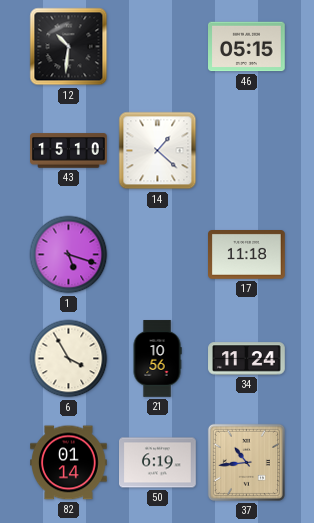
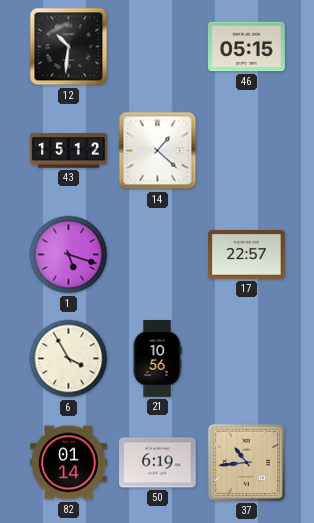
43: 15:10 -> 15:12
17: 11:18 -> 22:57
34: 11:24 -> none
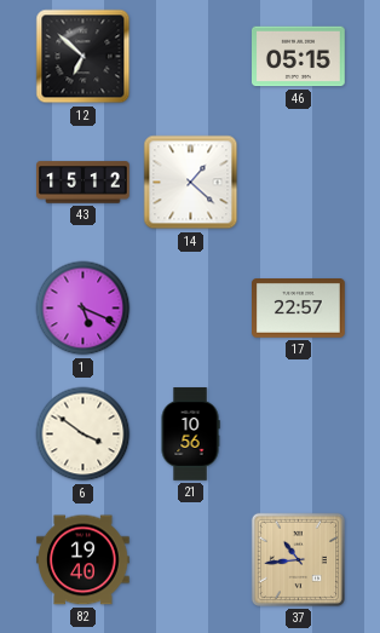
12: 10:31 -> 6:52
1: 5:18 -> 5:19
6: 3:55 -> 3:51
82: 01:14 -> 19:40
50: 6:19 -> none
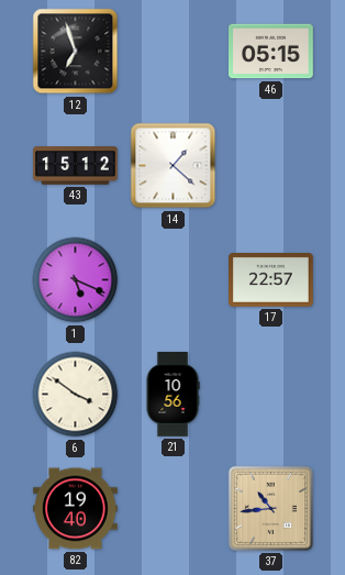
12: 6:52 -> 6:57
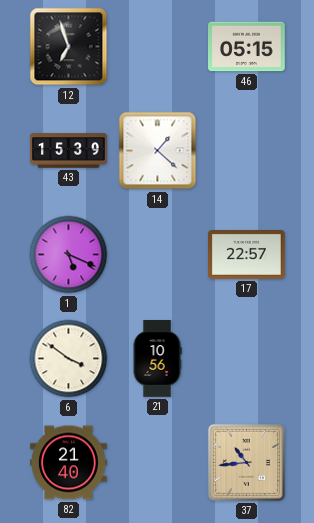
43: 15:12 -> 15:39
82: 19:40 -> 21:40
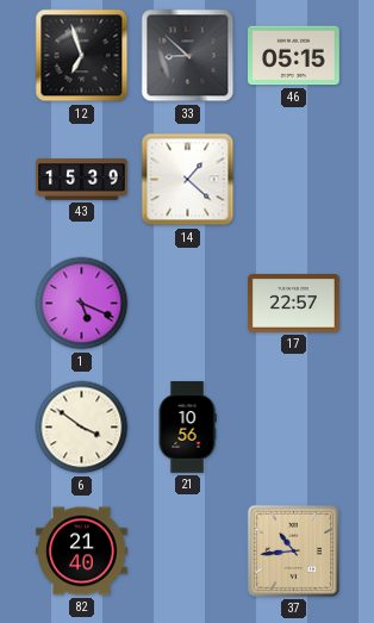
33: none -> 8:52
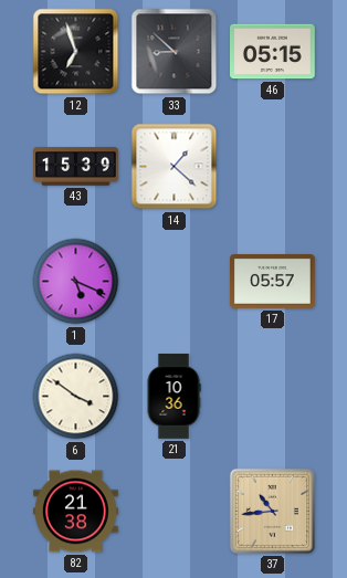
17: 22:57 -> 05:57
21: 10:56 -> 10:36
82: 21:40 -> 21:38
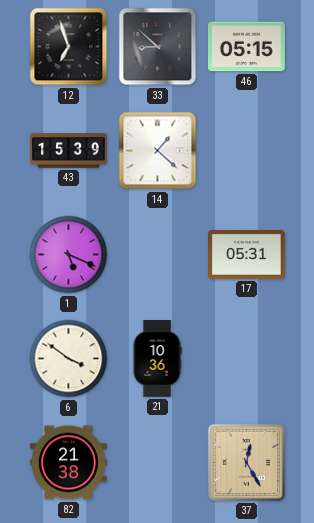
17: 05:57 -> 05:31
37: 10:44 -> 12:25
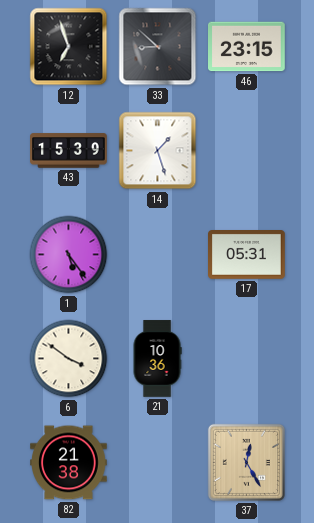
46: 05:15 -> 23:15
14: 1:22 -> 1:27
1: 5:19 -> 5:24
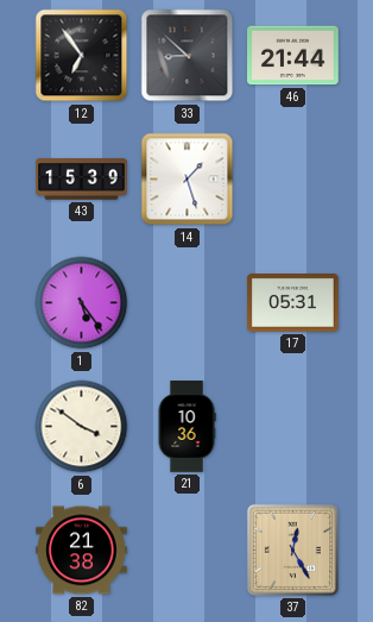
12: 6:57 -> 6:54
46: 23:15 -> 21:44
